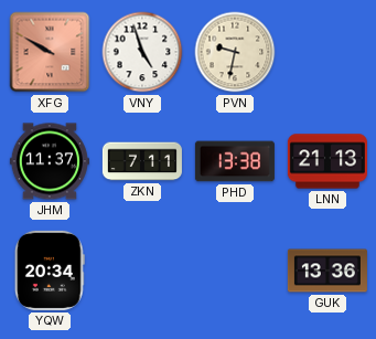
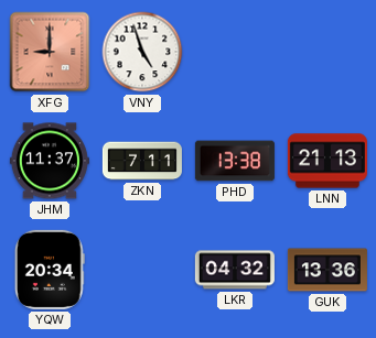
XFG: 9:50 -> 9:00
PVN: 9:32 -> none
LKR: none -> 04:32
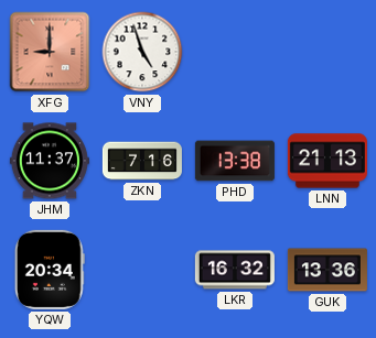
ZKN: 7:11 -> 7:16
LKR: 04:32 -> 16:32
